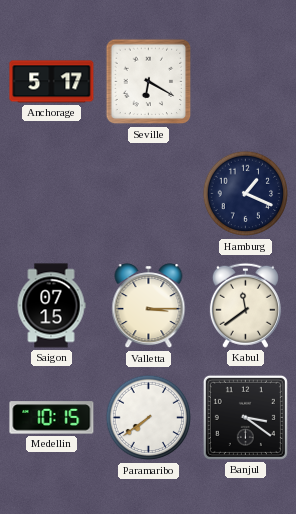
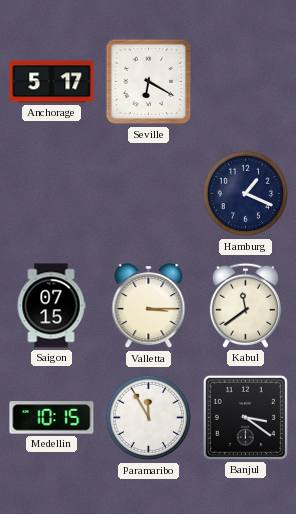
Paramaribo: 7:39 -> 11:55
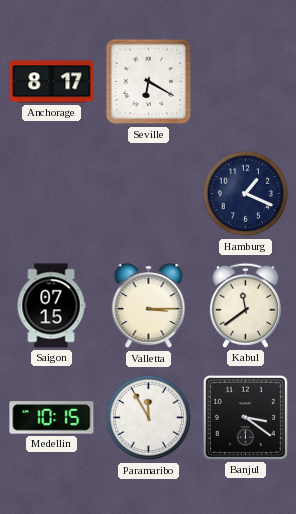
Anchorage: 5:17 -> 8:17
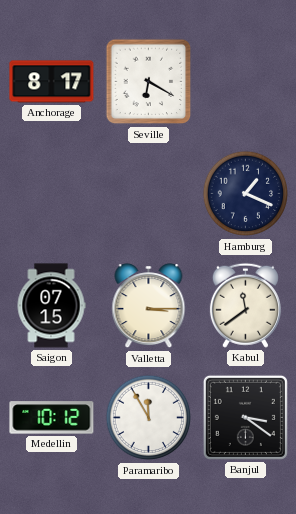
Medellin: 10:15 -> 10:12
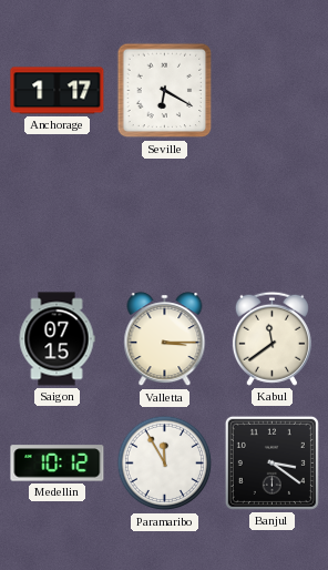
Anchorage: 8:17 -> 1:17
Hamburg: 1:19 -> none
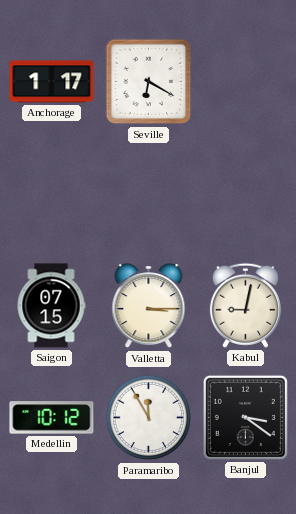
Kabul: 11:39 -> 9:02
